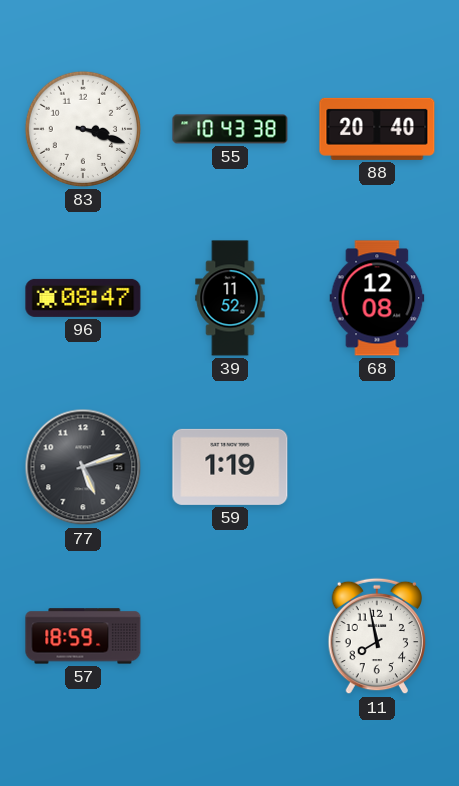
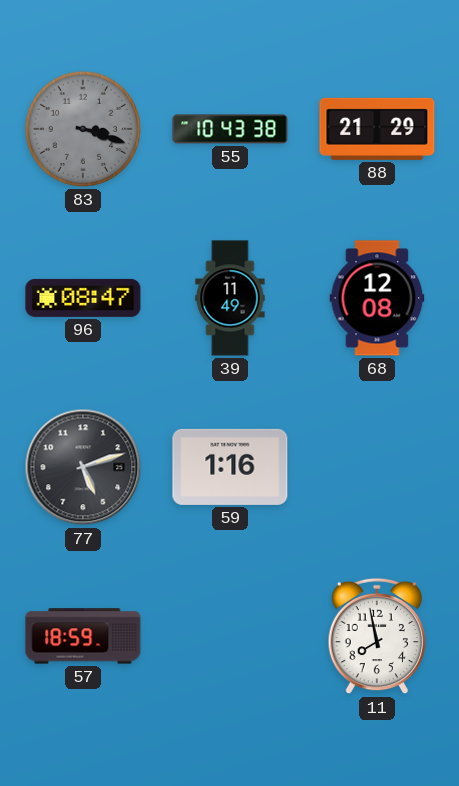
83 dial: white -> grey
88: 20:40 -> 21:29
39: 11:52 -> 11:49
59: 1:19 -> 1:16
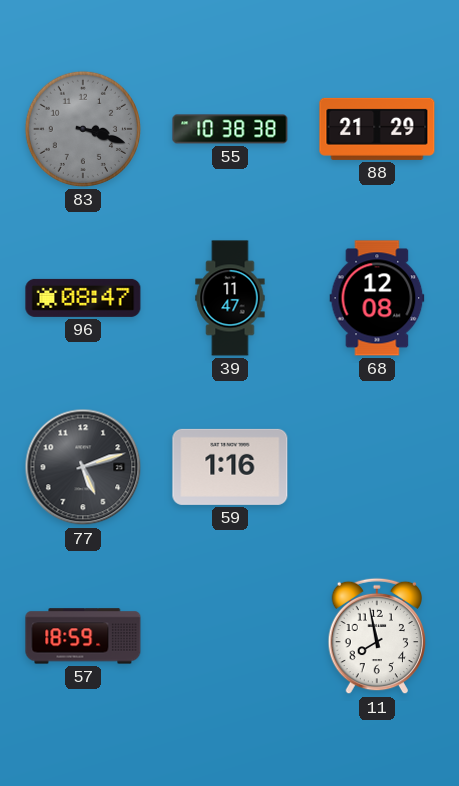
55: 10:43 -> 10:38
39: 11:49 -> 11:47
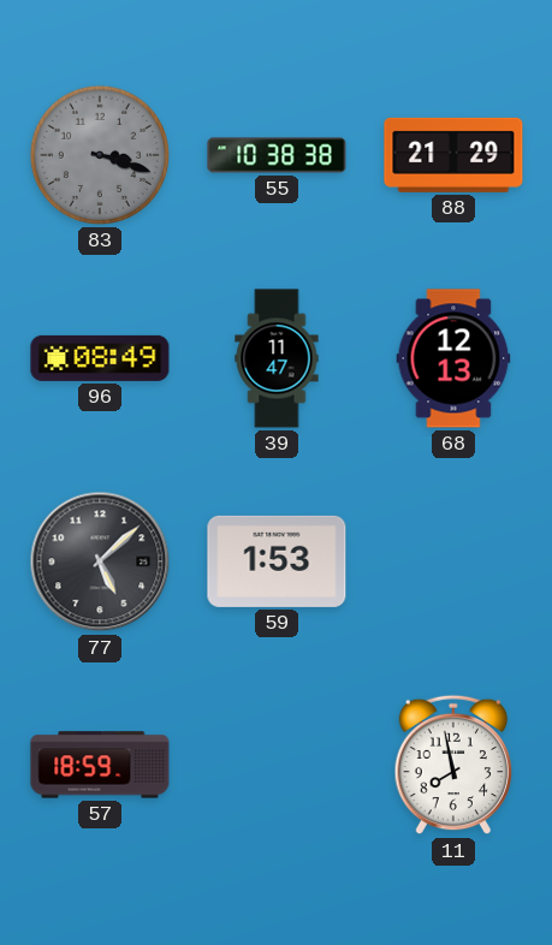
96: 08:47 -> 08:49
68: 12:08 -> 12:13
77: 5:12 -> 5:08
59: 1:16 -> 1:53
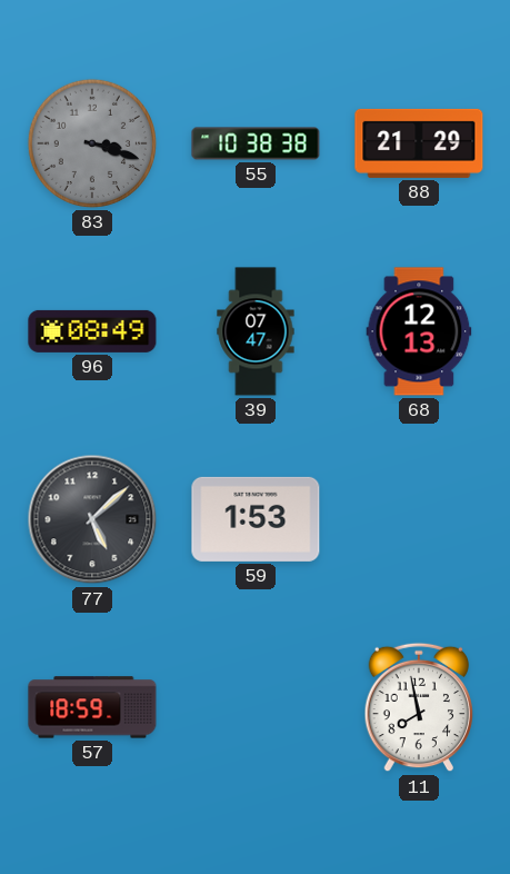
39: 11:47 -> 07:47
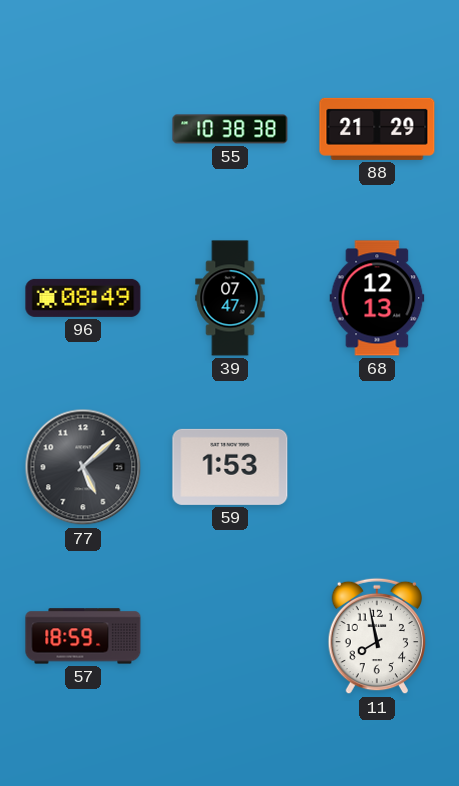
83: 3:18 -> none
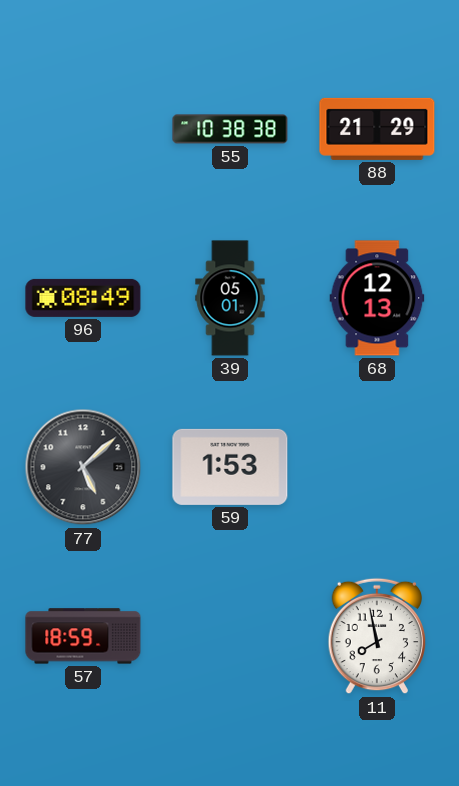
39: 07:47 -> 05:01
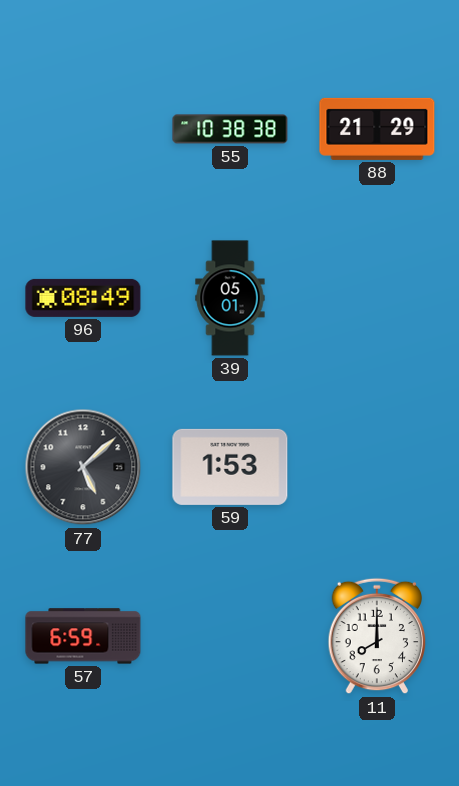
68: 12:13 -> none
57: 18:59 -> 6:59
11: 7:58 -> 8:00
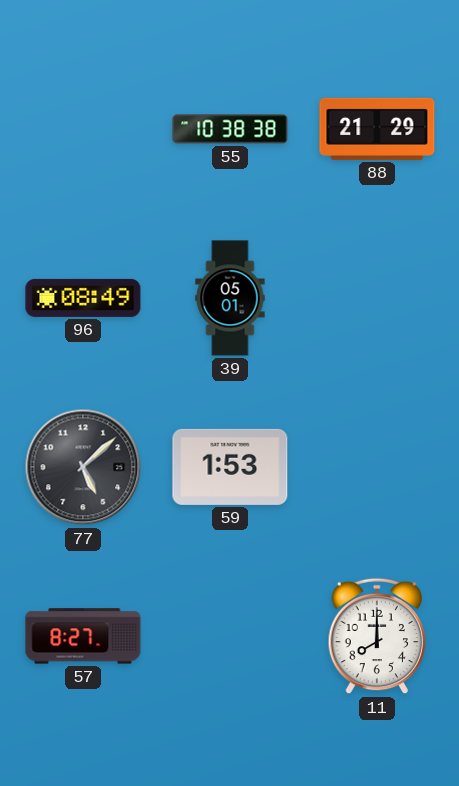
57: 6:59 -> 8:27
